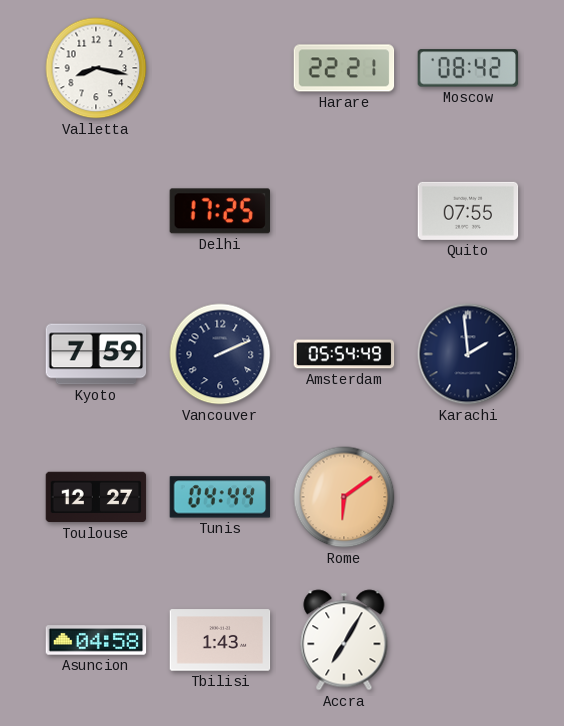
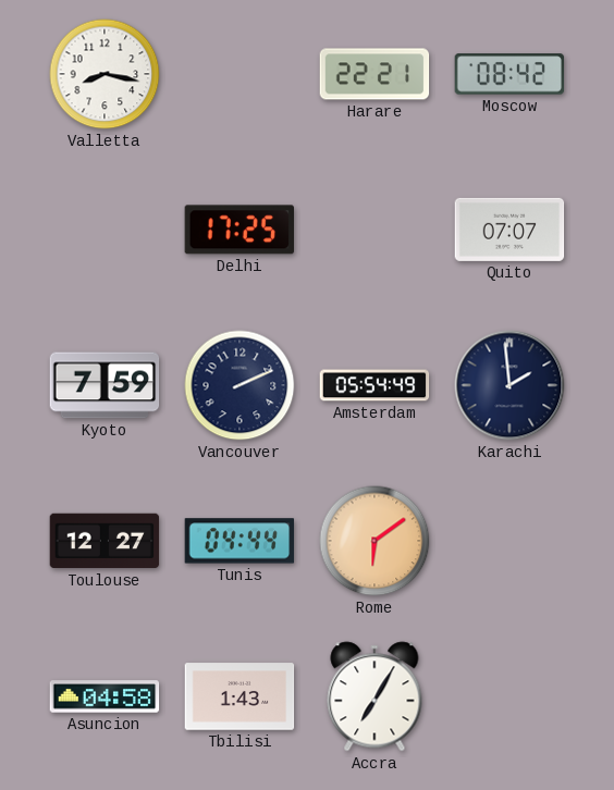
Quito: 07:55 -> 07:07
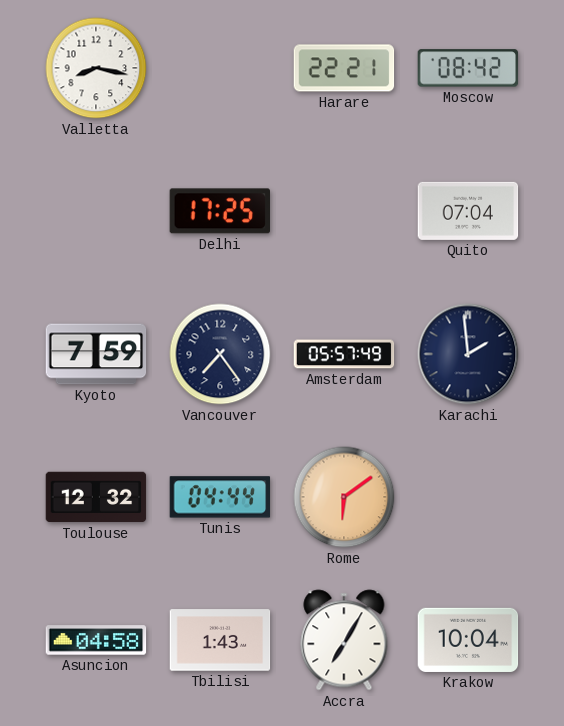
Quito: 07:07 -> 07:04
Vancouver: 2:11 -> 7:24
Amsterdam: 05:54 -> 05:57
Toulouse: 12:27 -> 12:32
Krakow: none -> 10:04
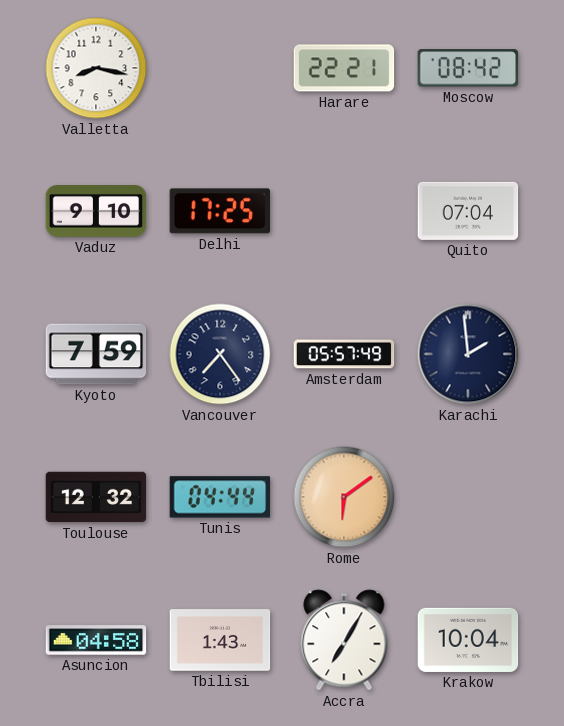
Vaduz: none -> 9:10
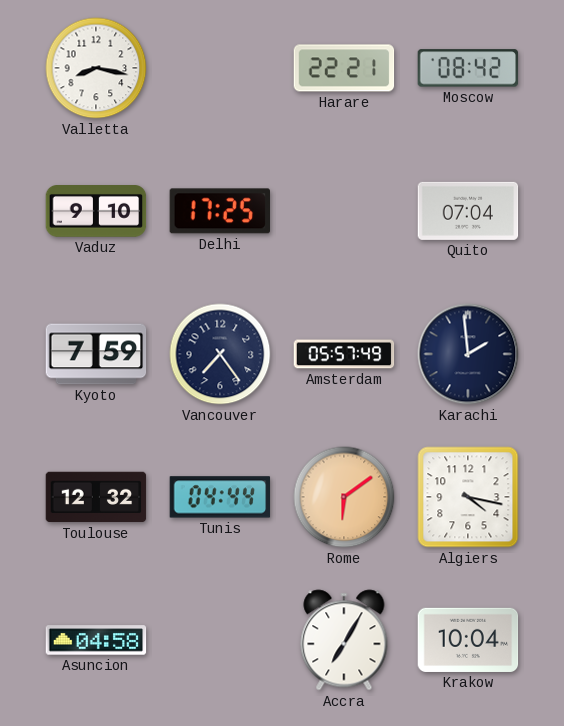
Algiers: none -> 4:17
Tbilisi: 1:43 -> none
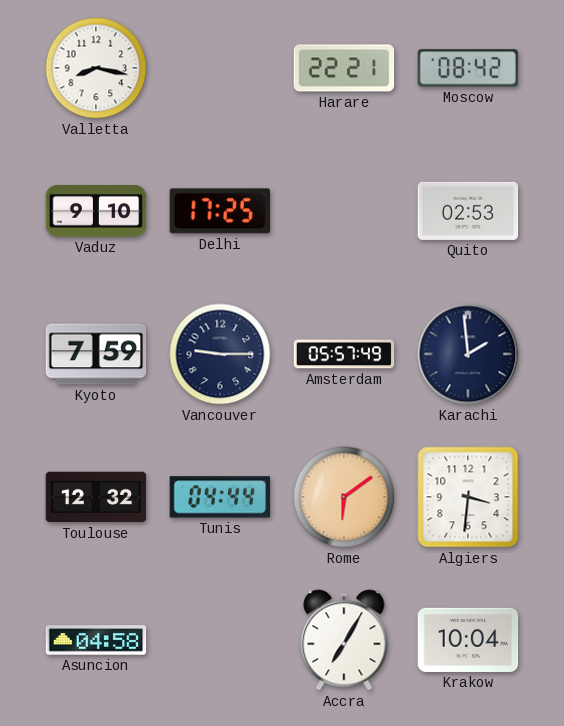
Quito: 07:04 -> 02:53
Vancouver: 7:24 -> 9:15
Algiers: 4:17 -> 3:31
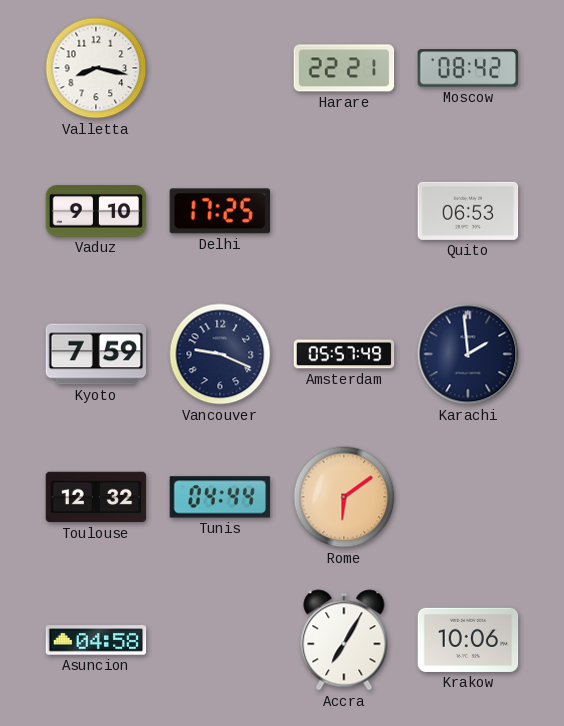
Quito: 02:53 -> 06:53
Vancouver: 9:15 -> 9:19
Algiers: 3:31 -> none
Krakow: 10:04 -> 10:06
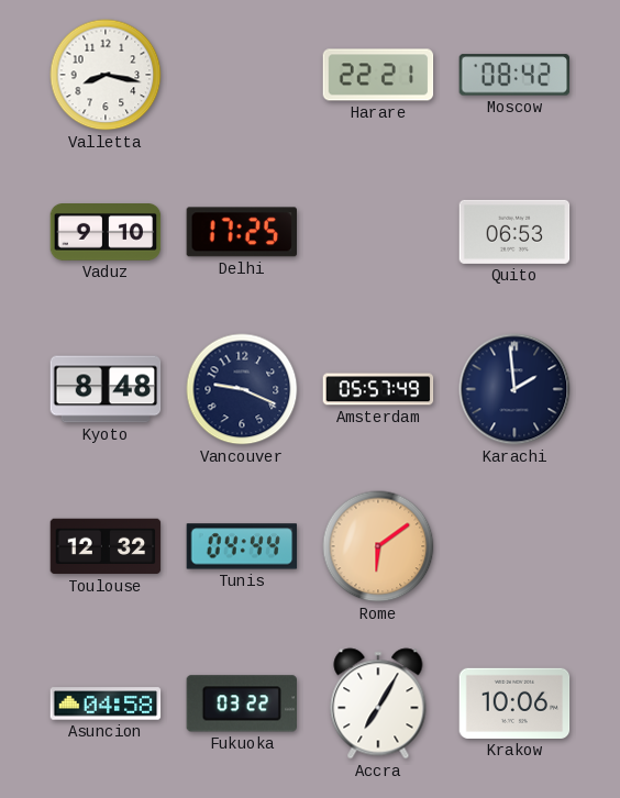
Kyoto: 7:59 -> 8:48
Fukuoka: none -> 03:22
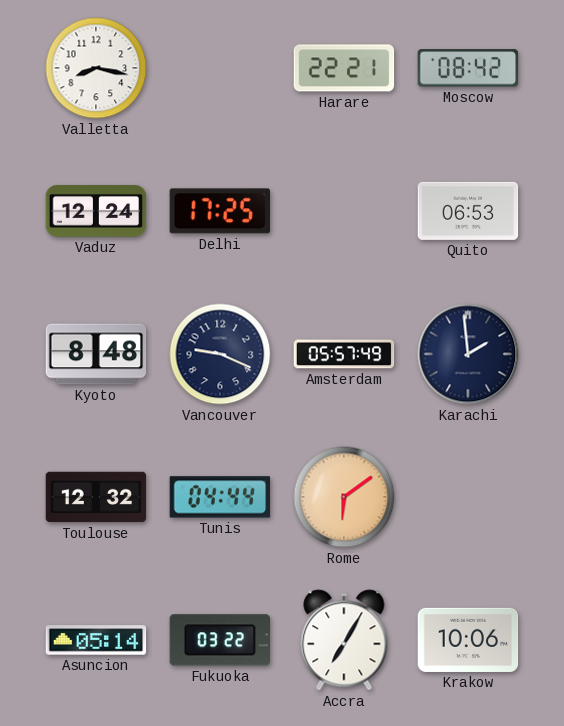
Vaduz: 9:10 -> 12:24
Asuncion: 04:58 -> 05:14
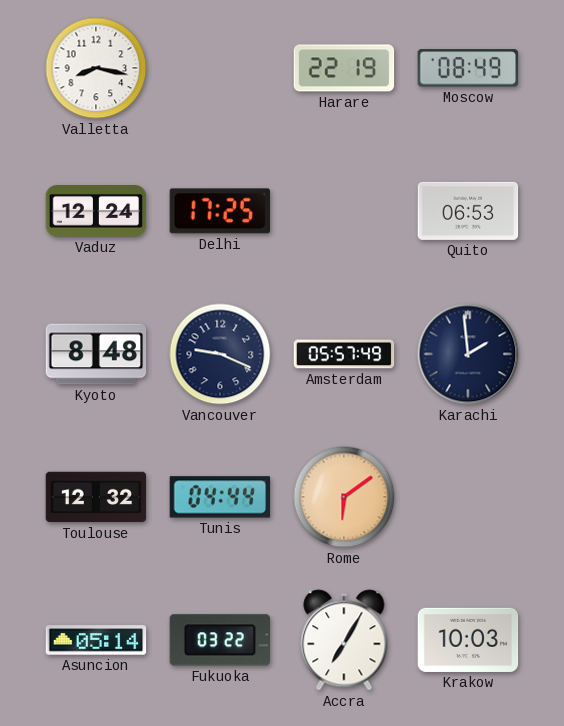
Harare: 22:21 -> 22:19
Moscow: 08:42 -> 08:49
Krakow: 10:06 -> 10:03
